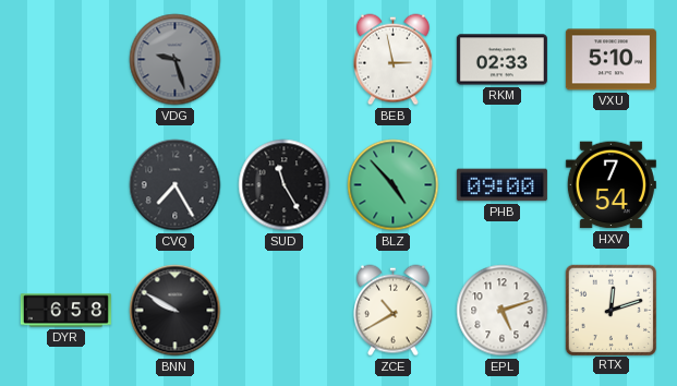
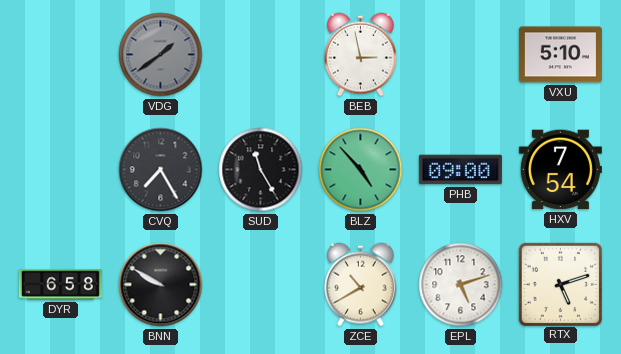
VDG: 9:27 -> 1:39
RKM: 02:33 -> none
RTX: 12:12 -> 5:12
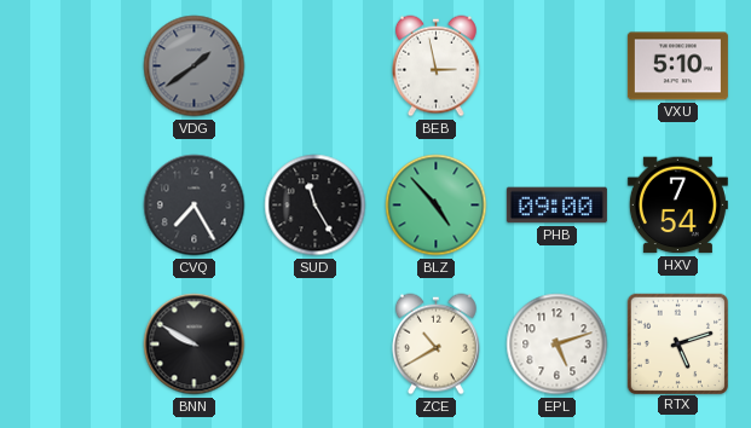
DYR: 6:58 -> none
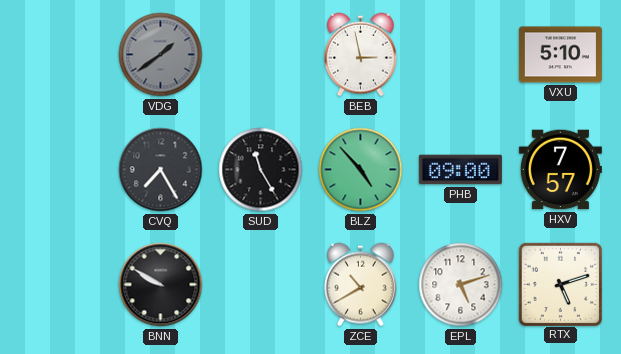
HXV: 7:54 -> 7:57
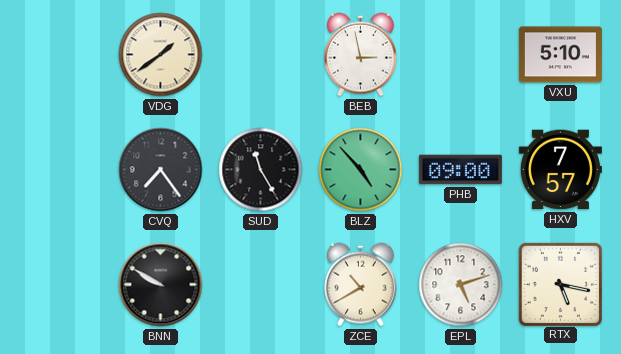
VDG dial: grey -> cream
CVQ: 7:25 -> 7:24
RTX: 5:12 -> 5:17
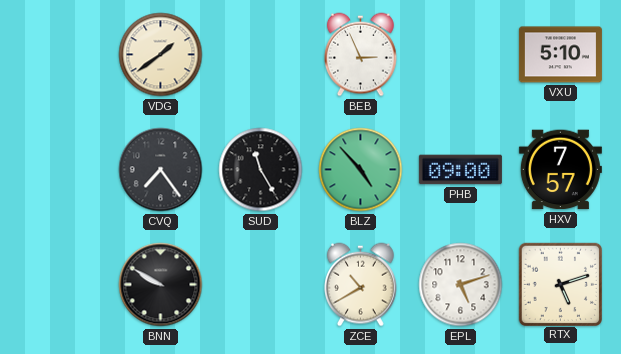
BEB: 2:58 -> 2:56
RTX: 5:17 -> 5:12
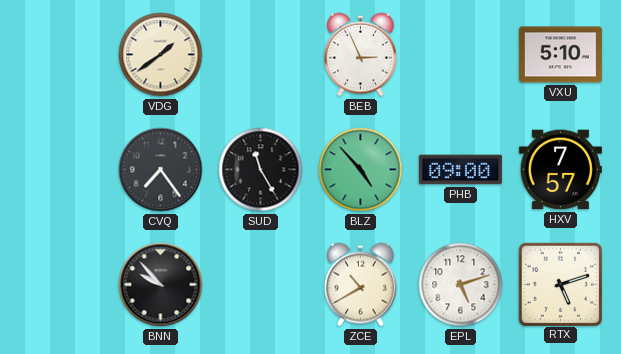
BNN: 9:50 -> 9:53
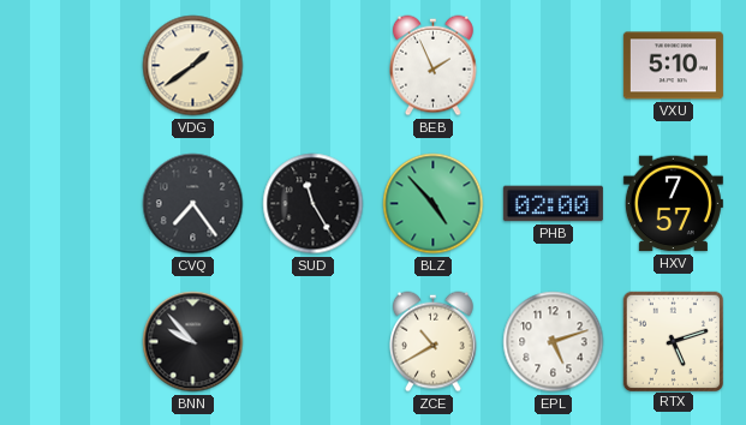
BEB: 2:56 -> 1:56
PHB: 09:00 -> 02:00
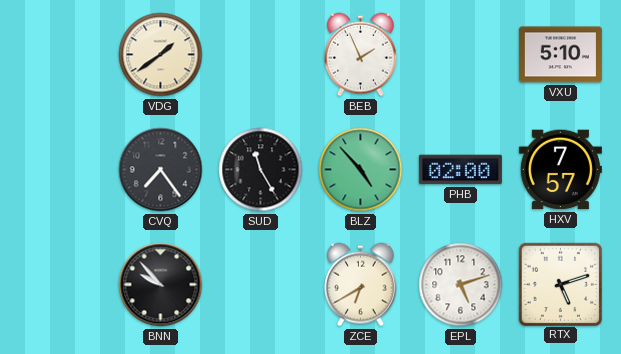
ZCE: 10:40 -> 6:40
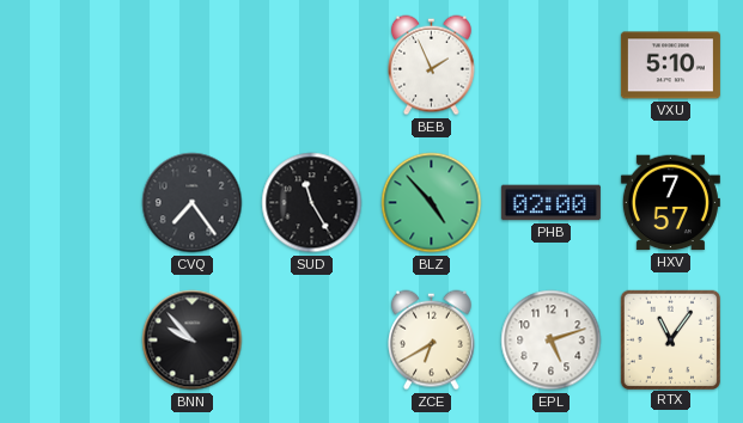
VDG: 1:39 -> none
RTX: 5:12 -> 11:06
